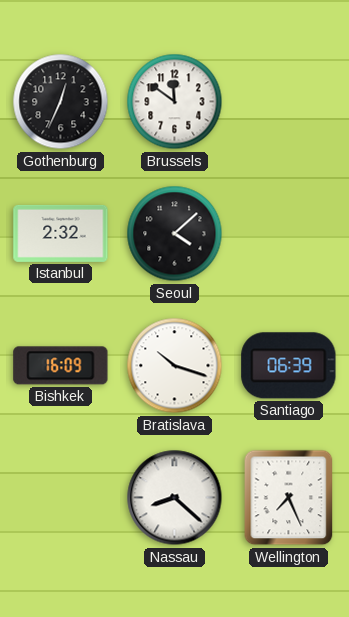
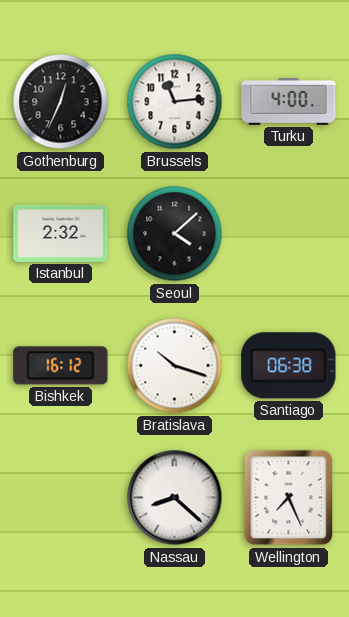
Brussels: 11:51 -> 11:14
Turku: none -> 4:00
Bishkek: 16:09 -> 16:12
Santiago: 06:39 -> 06:38
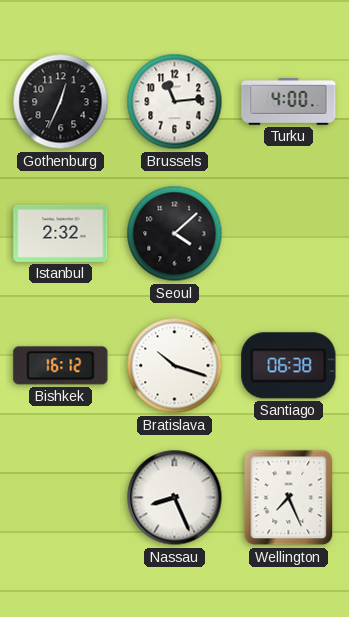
Nassau: 8:22 -> 8:26
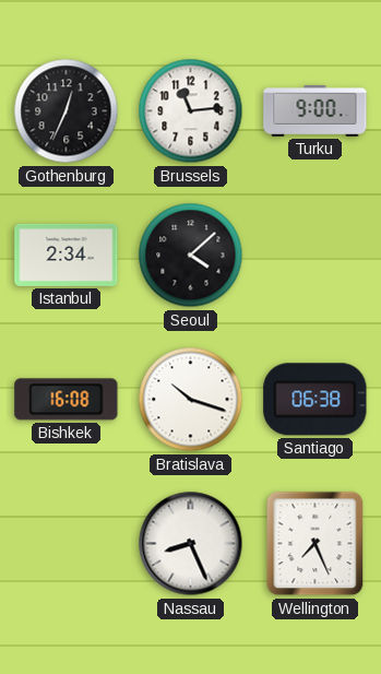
Turku: 4:00 -> 9:00
Istanbul: 2:32 -> 2:34
Bishkek: 16:12 -> 16:08
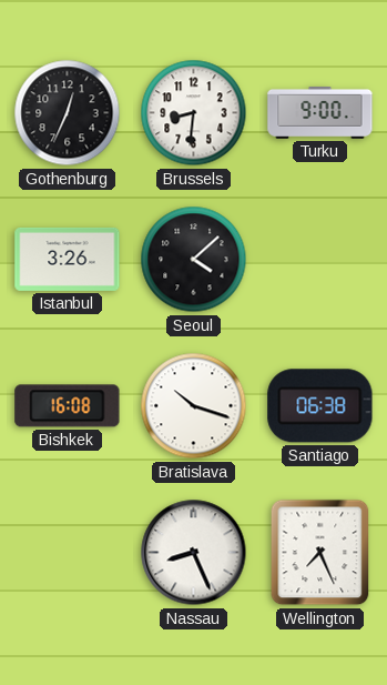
Brussels: 11:14 -> 8:31
Istanbul: 2:34 -> 3:26
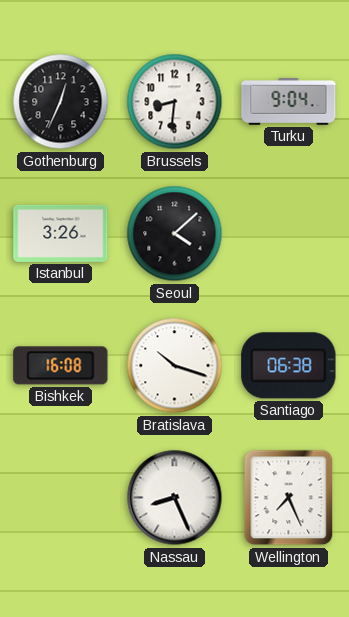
Turku: 9:00 -> 9:04
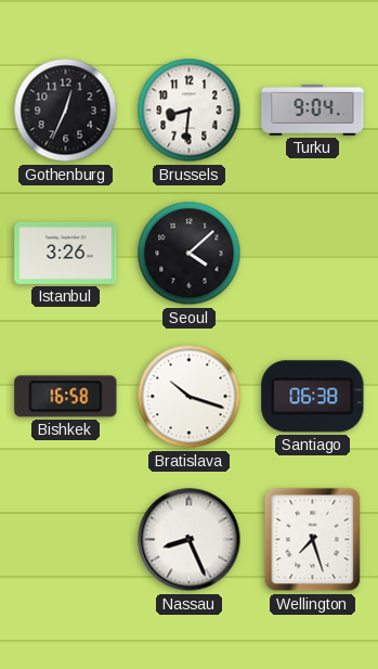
Bishkek: 16:08 -> 16:58
Wellington: 7:26 -> 7:27
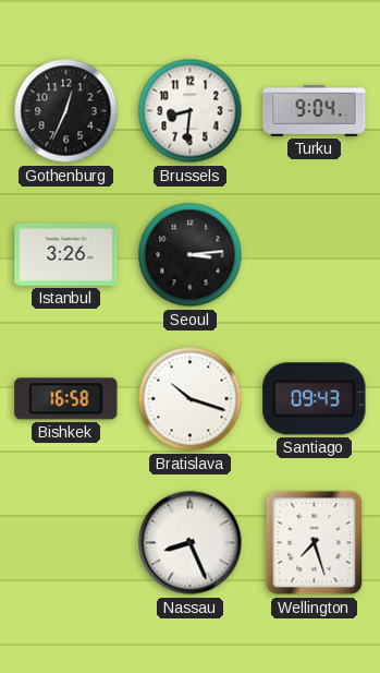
Seoul: 4:08 -> 3:14
Santiago: 06:38 -> 09:43
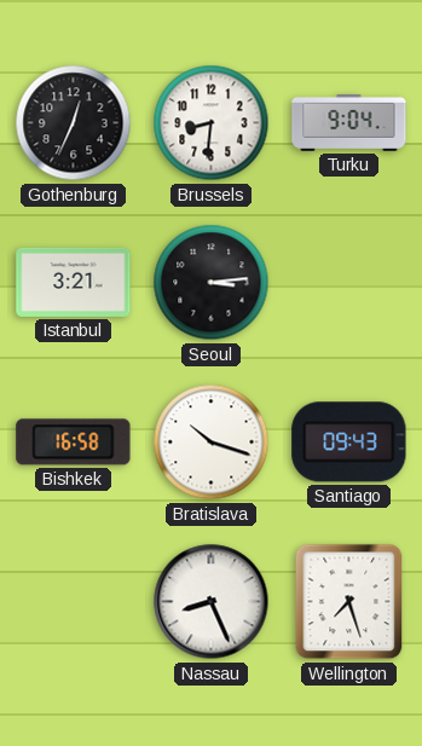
Istanbul: 3:26 -> 3:21
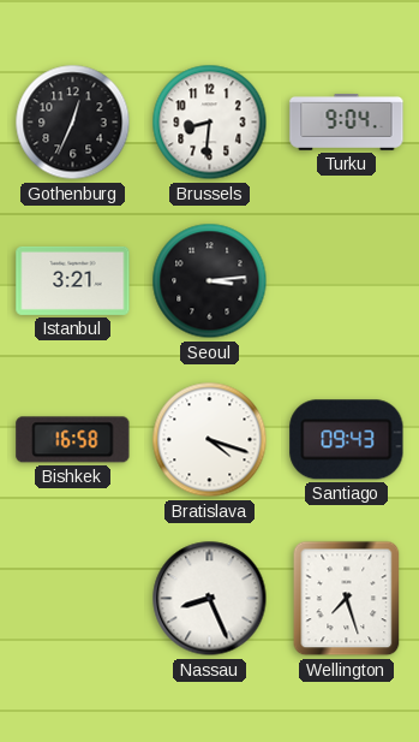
Bratislava: 10:18 -> 4:18
